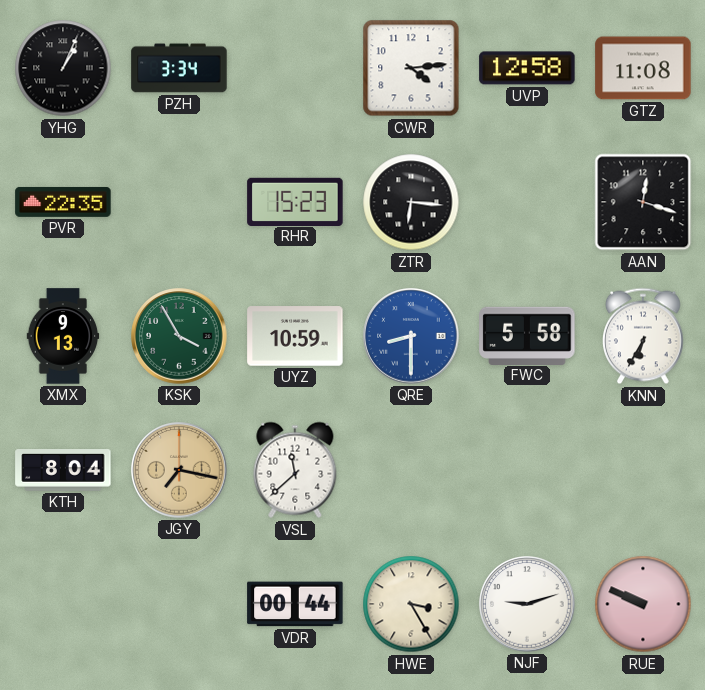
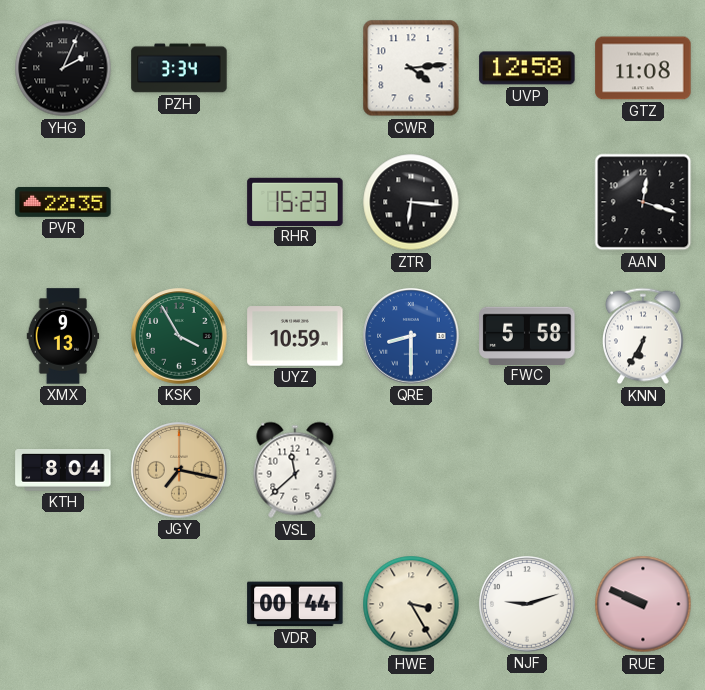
YHG: 1:04 -> 2:04
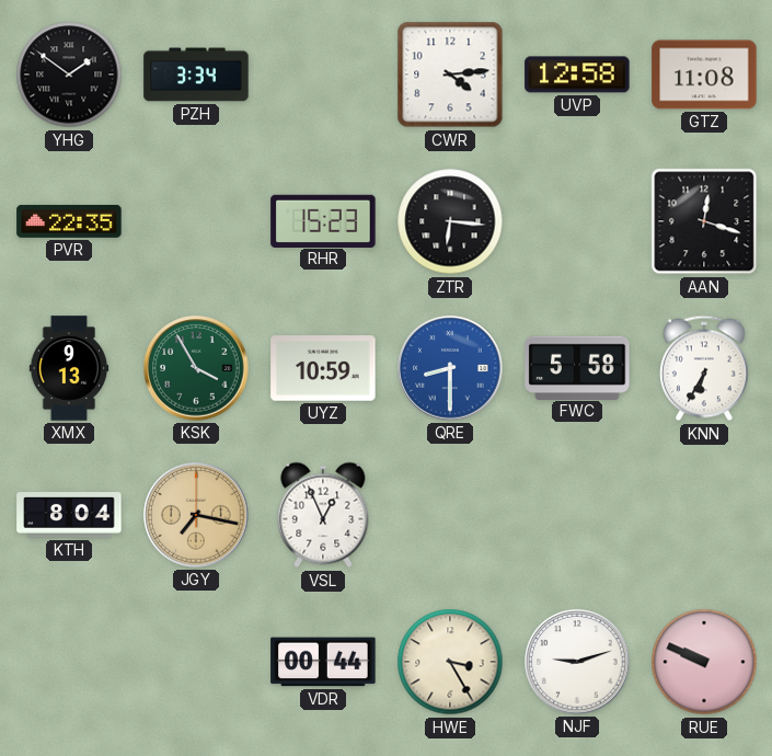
YHG: 2:04 -> 1:51
VSL: 11:38 -> 12:56
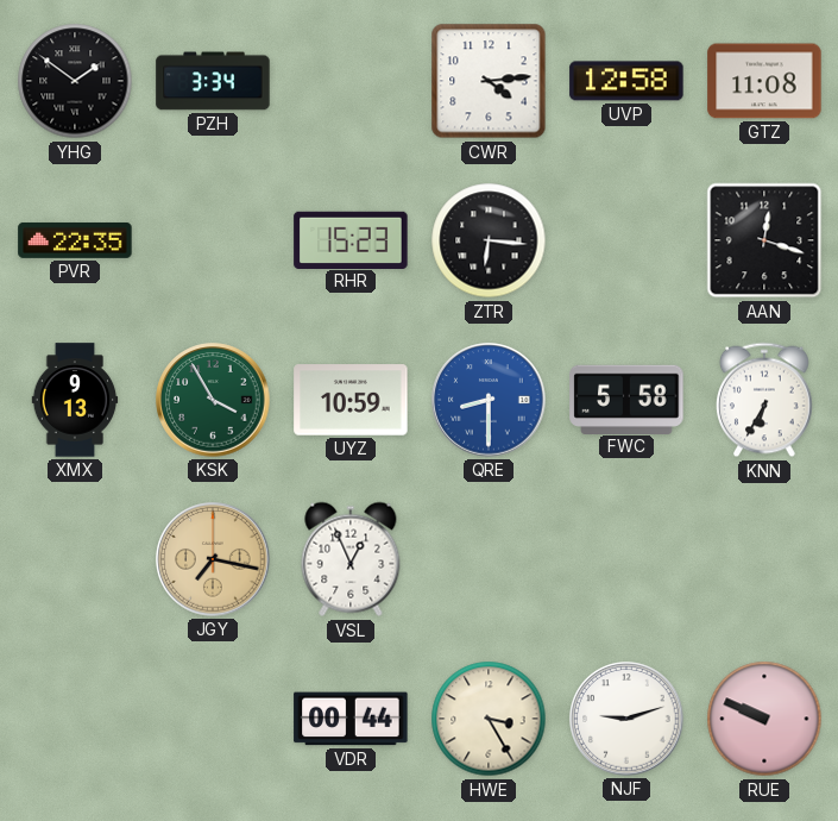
KTH: 8:04 -> none
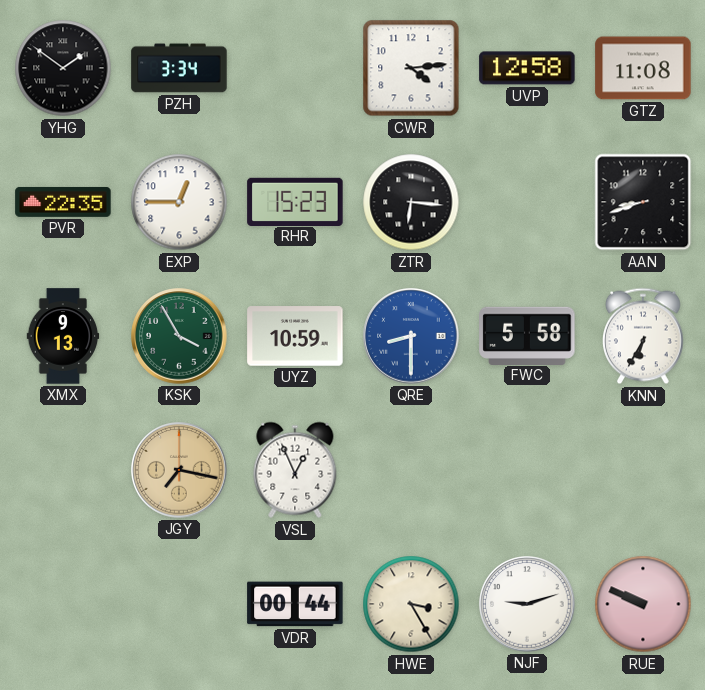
EXP: none -> 12:45
AAN: 12:18 -> 8:42
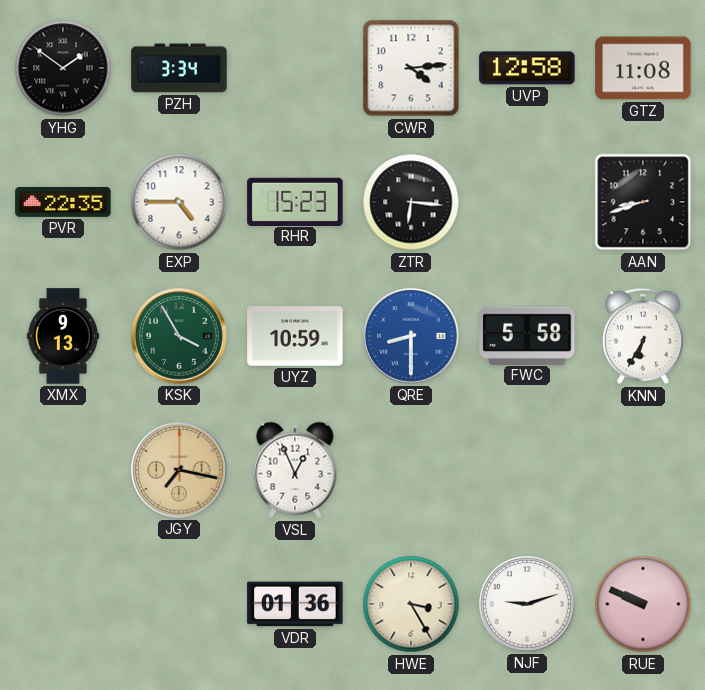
EXP: 12:45 -> 4:45
VDR: 00:44 -> 01:36
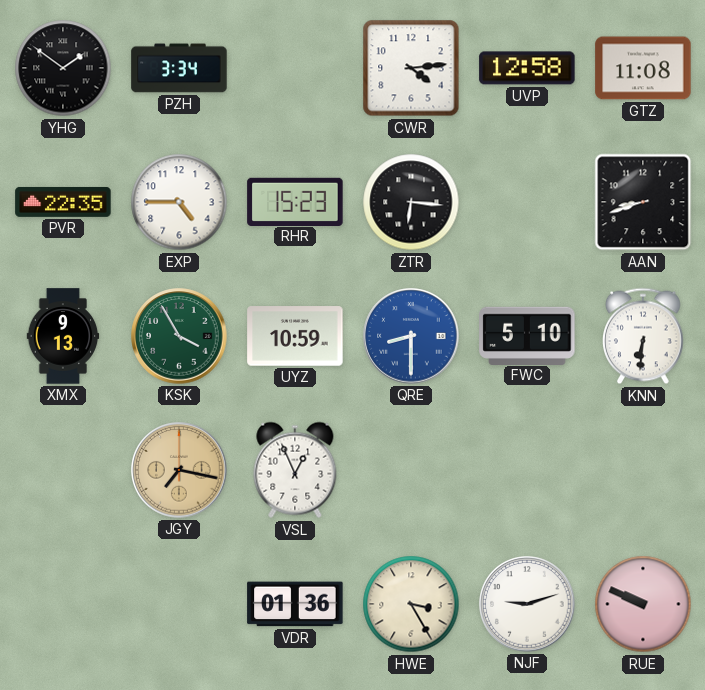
FWC: 5:58 -> 5:10
KNN: 6:35 -> 6:31
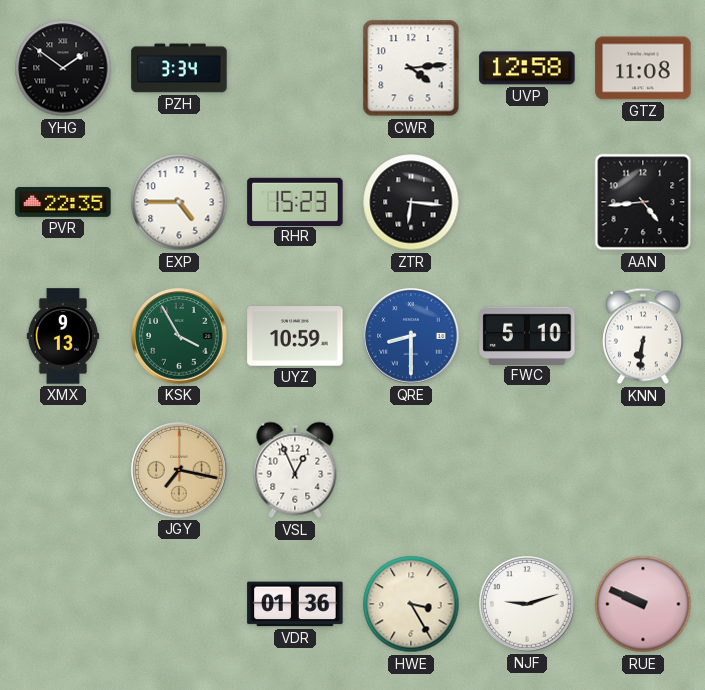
AAN: 8:42 -> 4:44
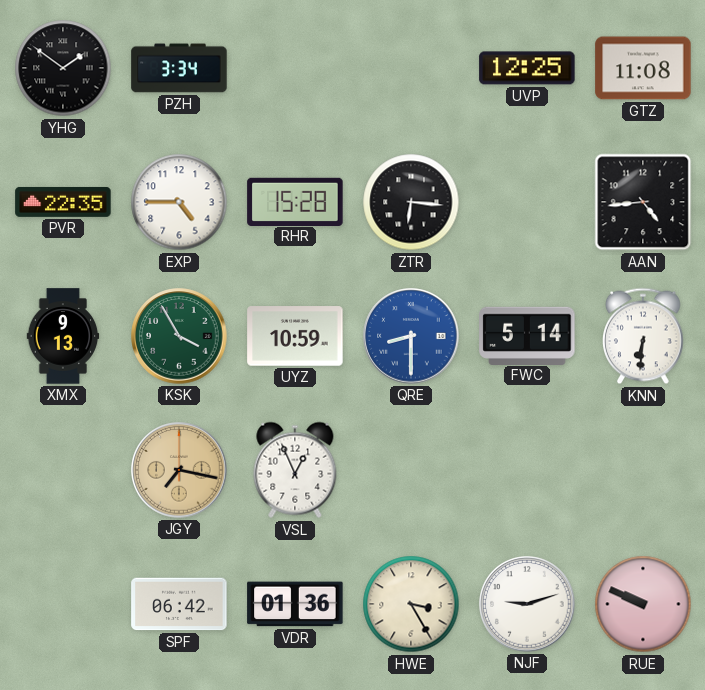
CWR: 4:14 -> none
UVP: 12:58 -> 12:25
RHR: 15:23 -> 15:28
FWC: 5:10 -> 5:14
SPF: none -> 06:42
